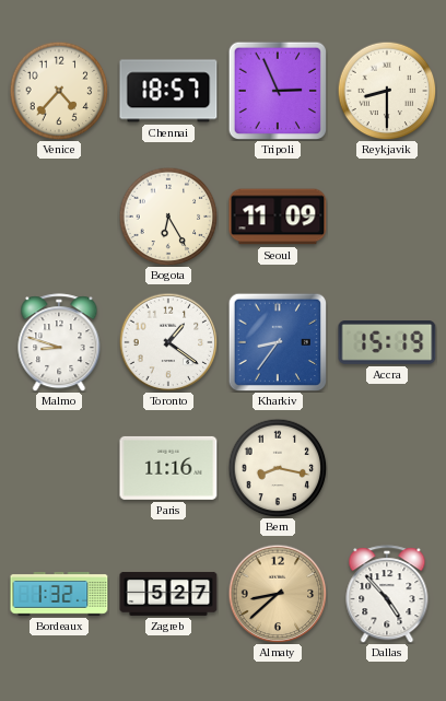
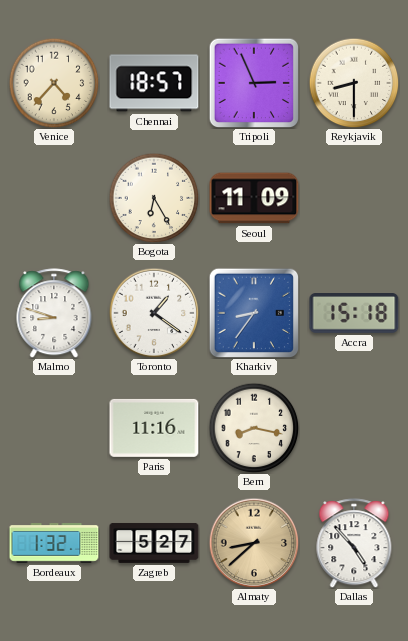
Accra: 15:19 -> 15:18
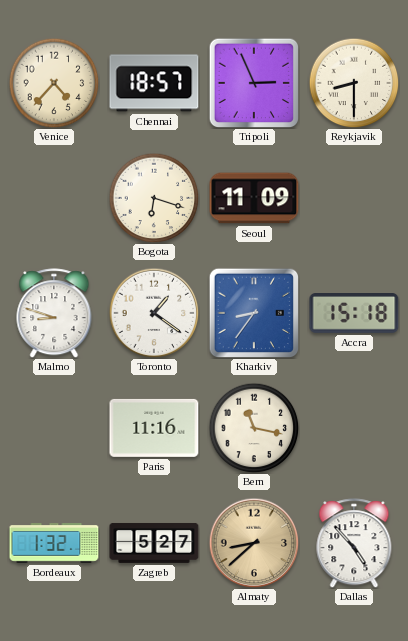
Bogota: 6:25 -> 6:18
Bern: 8:17 -> 11:17
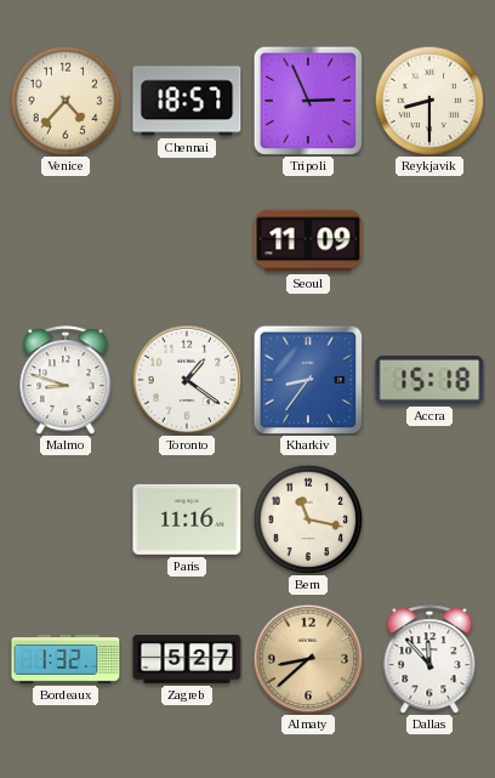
Bogota: 6:18 -> none
Dallas: 4:53 -> 11:53
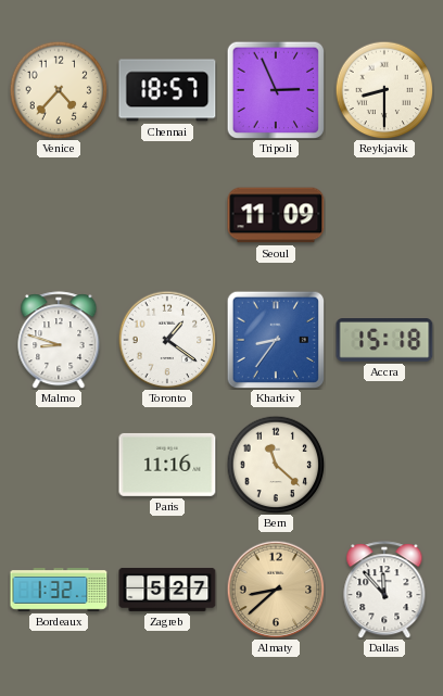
Bern: 11:17 -> 11:22
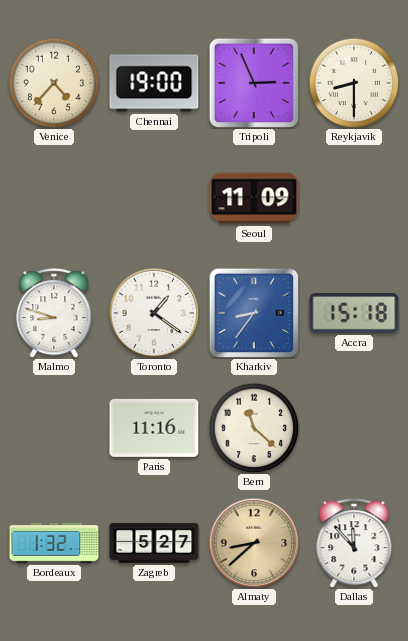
Chennai: 18:57 -> 19:00
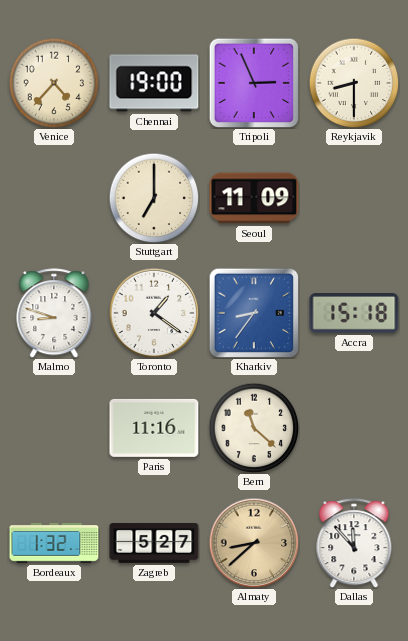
Stuttgart: none -> 7:00
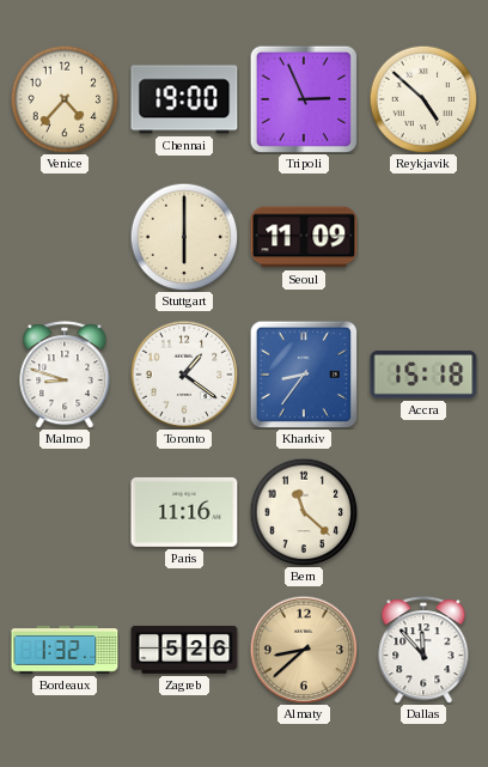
Reykjavik: 8:30 -> 4:52
Stuttgart: 7:00 -> 6:00
Zagreb: 5:27 -> 5:26
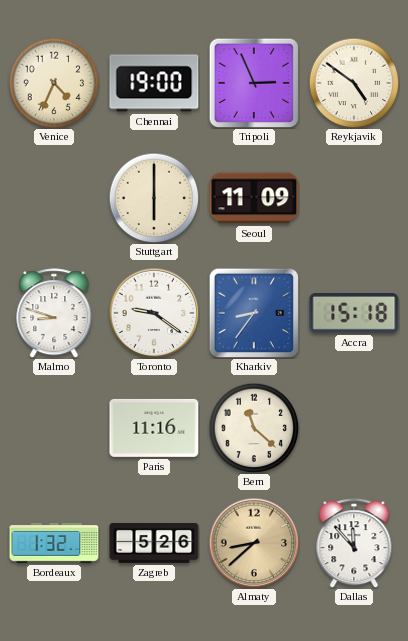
Venice: 4:37 -> 4:34
Reykjavik: 4:52 -> 4:51
Toronto: 1:21 -> 9:21
